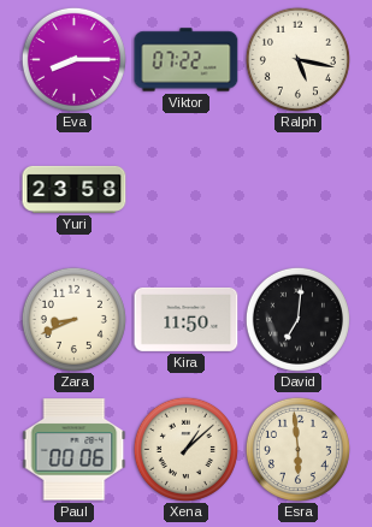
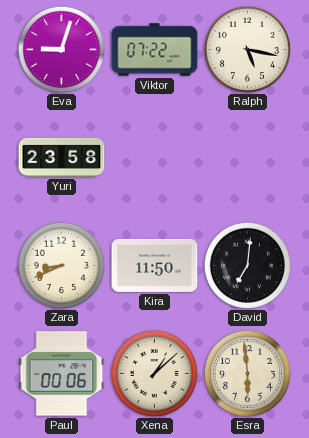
Eva: 8:15 -> 9:03
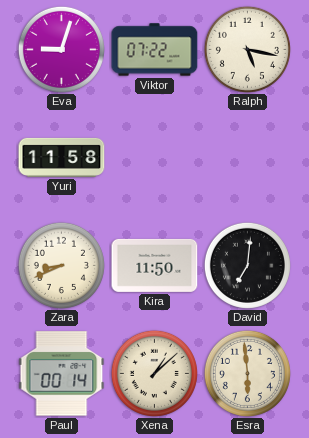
Yuri: 23:58 -> 11:58
Paul: 00:06 -> 00:14
